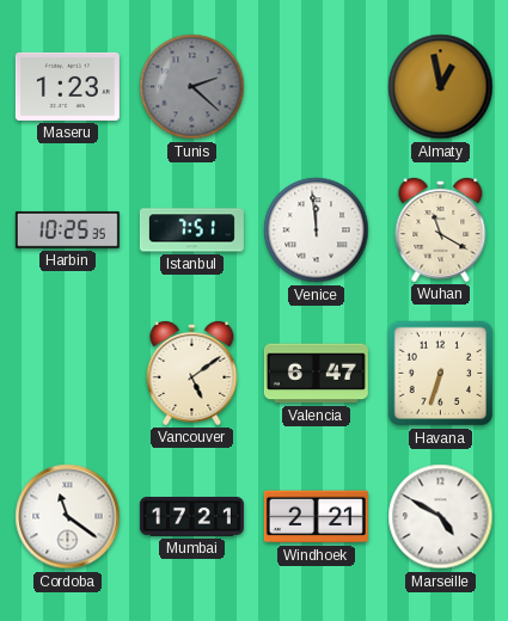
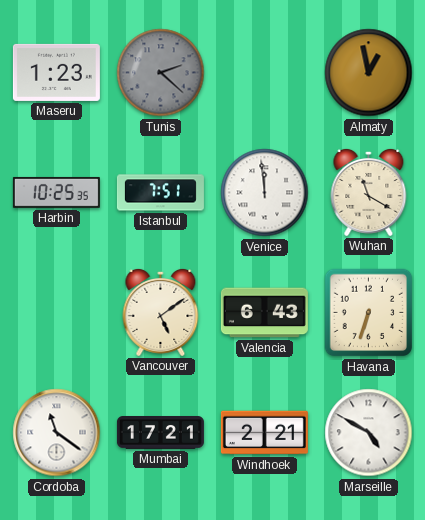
Valencia: 6:47 -> 6:43
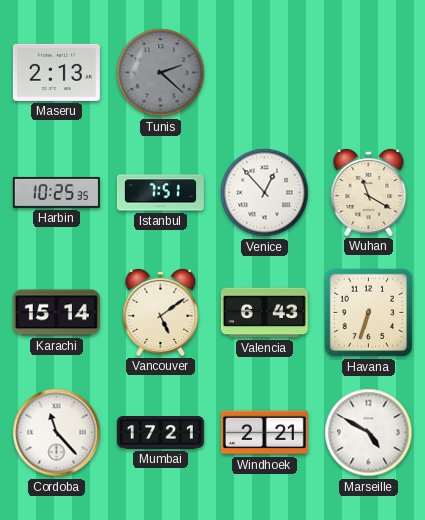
Maseru: 1:23 -> 2:13
Almaty: 12:58 -> none
Venice: 11:59 -> 12:53
Karachi: none -> 15:14
Cordoba: 11:21 -> 11:23
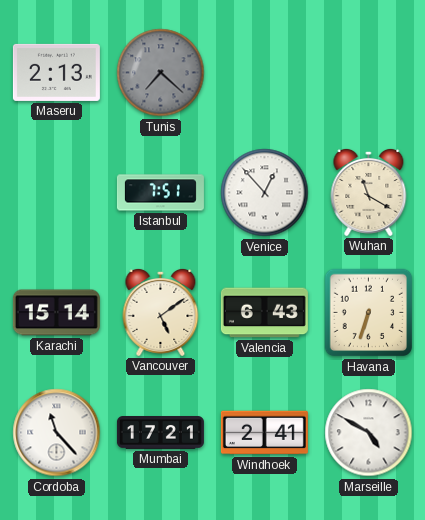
Tunis: 2:22 -> 7:22
Harbin: 10:25 -> none
Windhoek: 2:21 -> 2:41
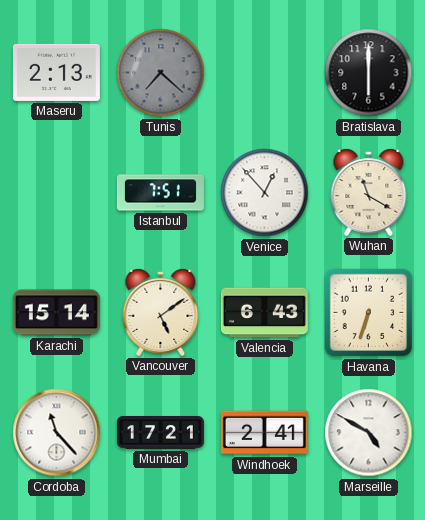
Bratislava: none -> 6:00
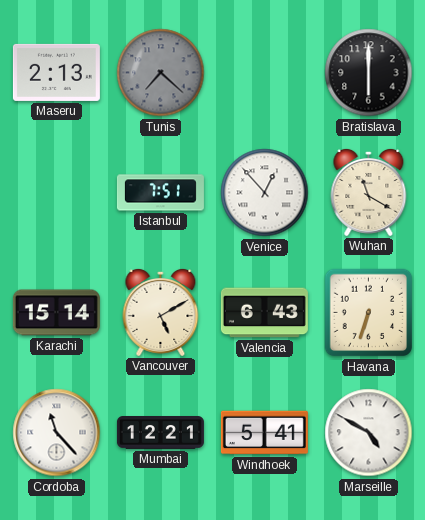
Vancouver: 5:09 -> 5:10
Mumbai: 17:21 -> 12:21
Windhoek: 2:41 -> 5:41
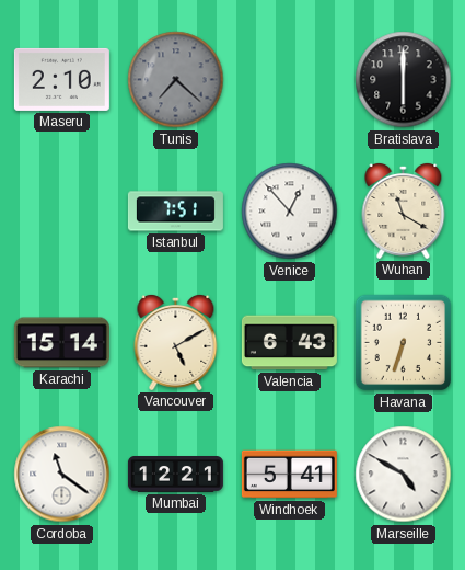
Maseru: 2:13 -> 2:10
Cordoba: 11:23 -> 11:21
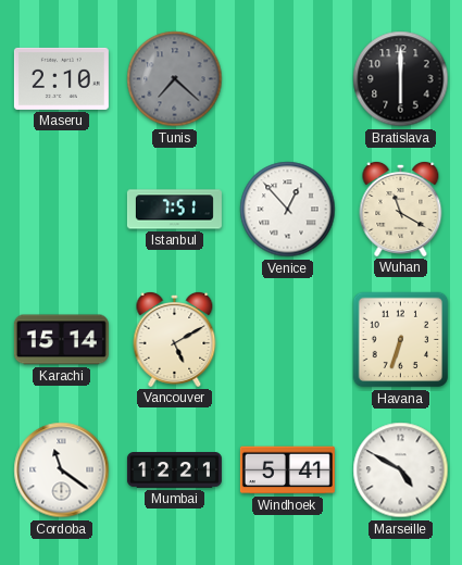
Valencia: 6:43 -> none
